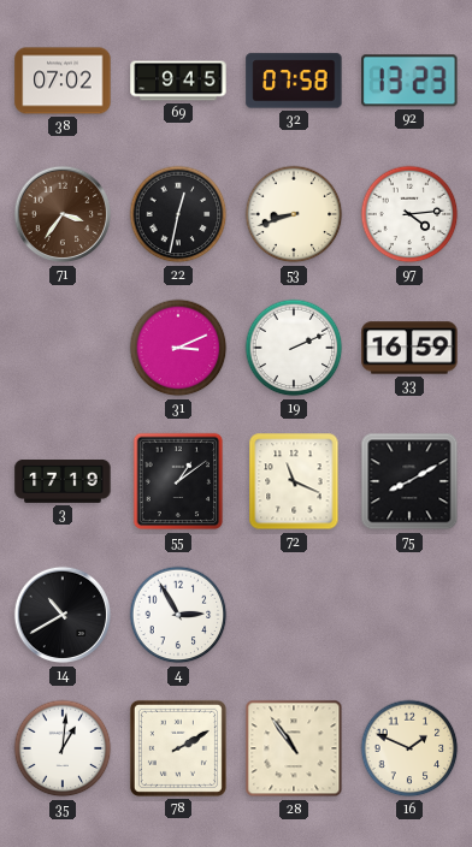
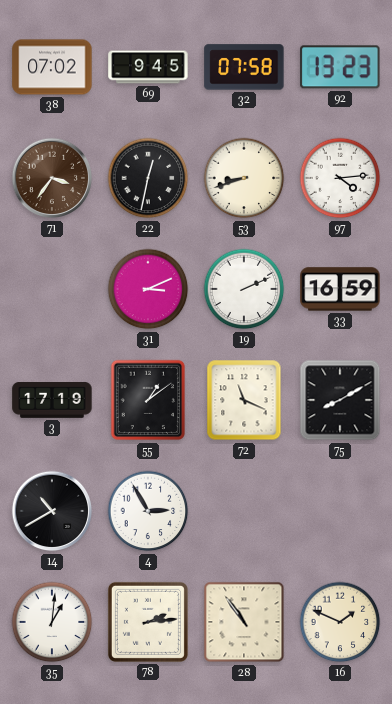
78: 2:10 -> 2:14
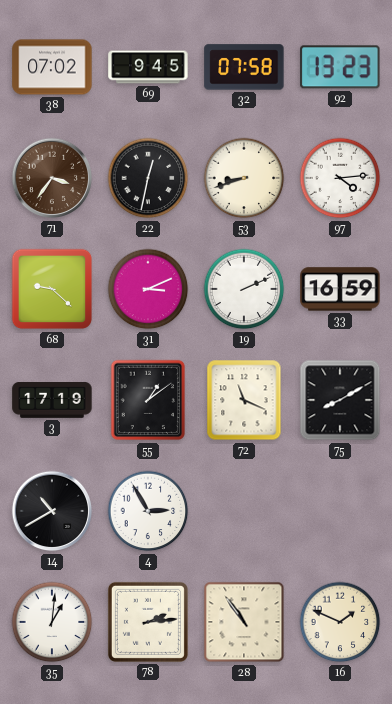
68: none -> 9:22
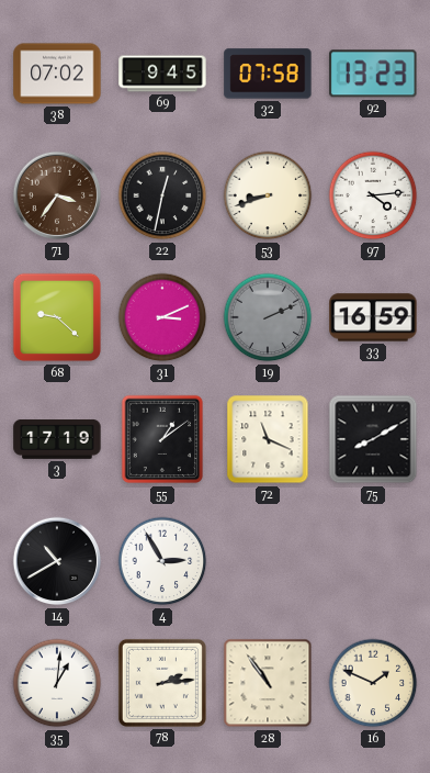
19 dial: white -> grey
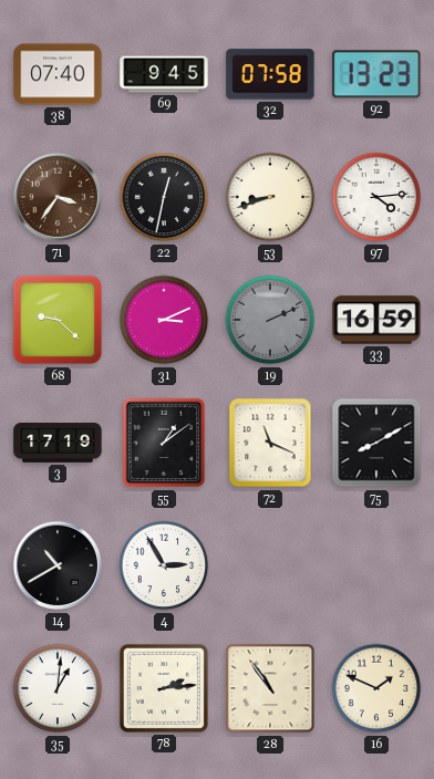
38: 07:02 -> 07:40
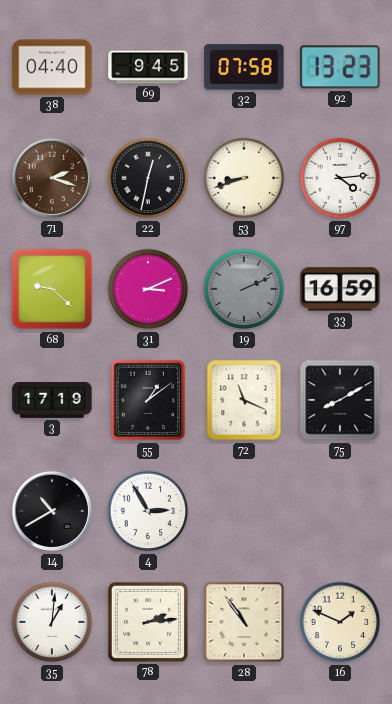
38: 07:40 -> 04:40
71: 3:36 -> 2:18
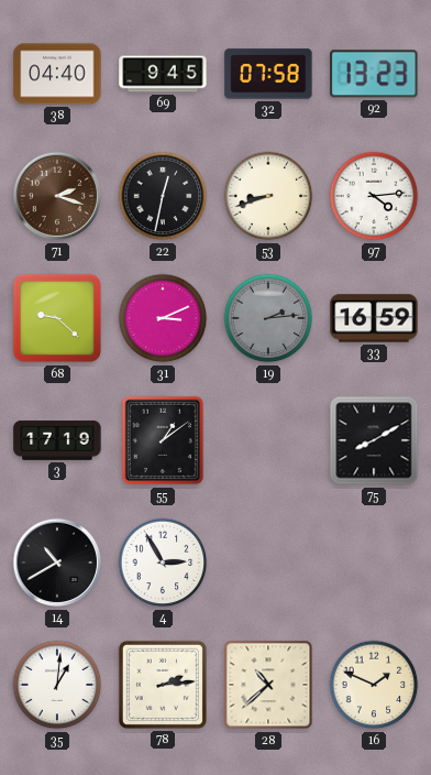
19: 2:11 -> 2:14
72: 11:19 -> none
28: 10:54 -> 10:38
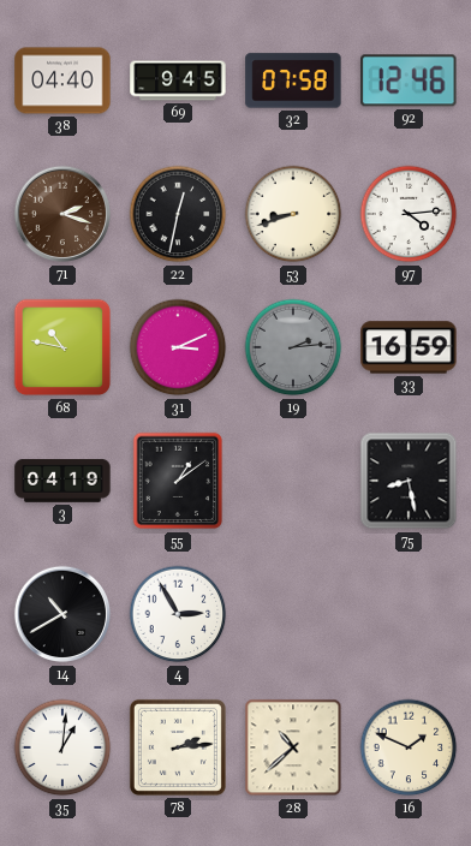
92: 13:23 -> 12:46
68: 9:22 -> 10:47
3: 17:19 -> 04:19
75: 8:10 -> 8:28
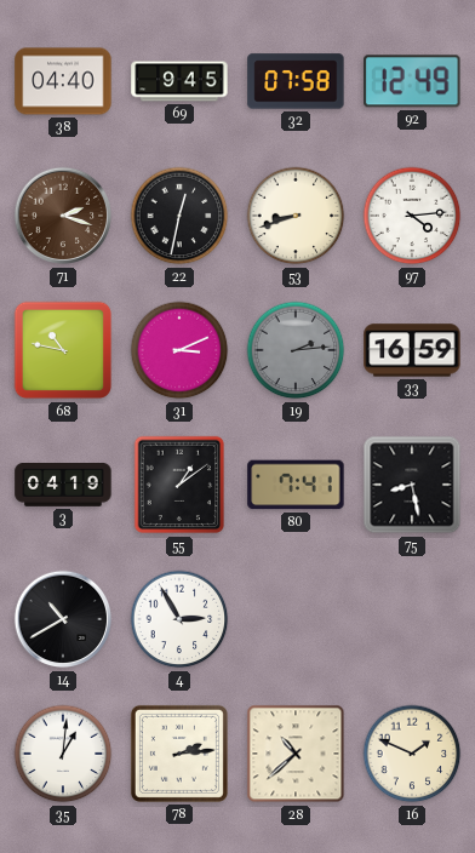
92: 12:46 -> 12:49
80: none -> 7:41
